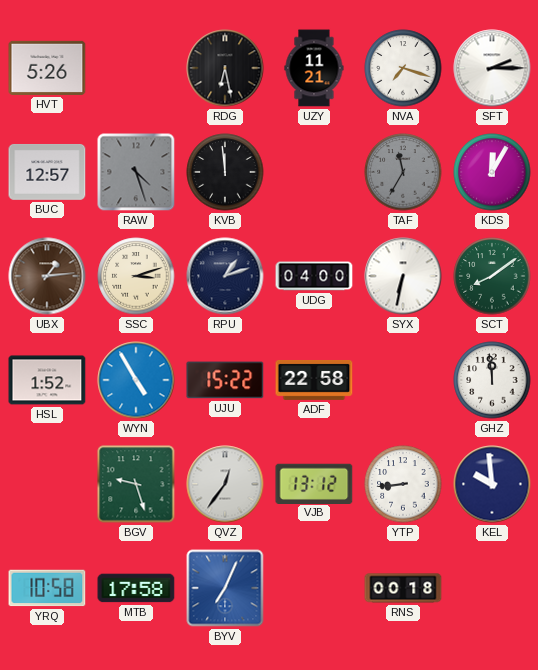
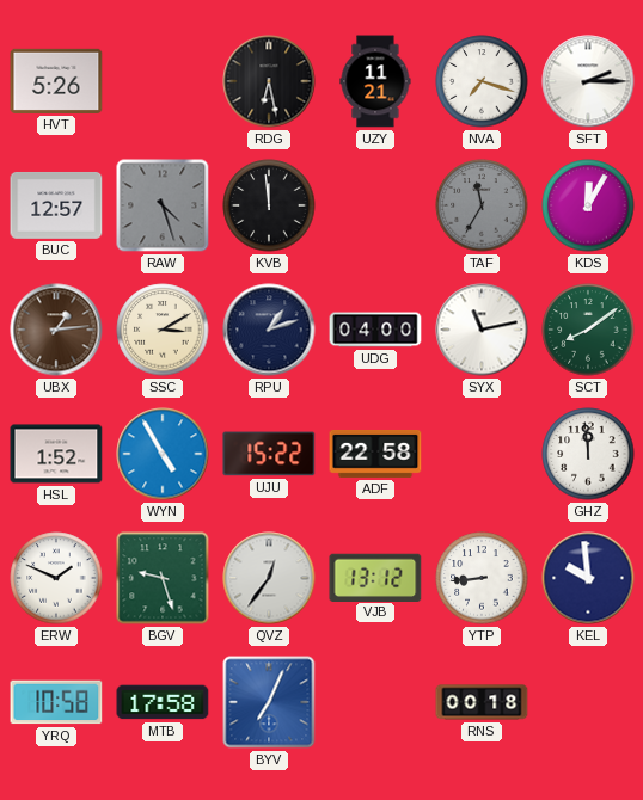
SSC: 3:12 -> 3:10
SYX: 6:32 -> 11:13
ERW: none -> 1:49
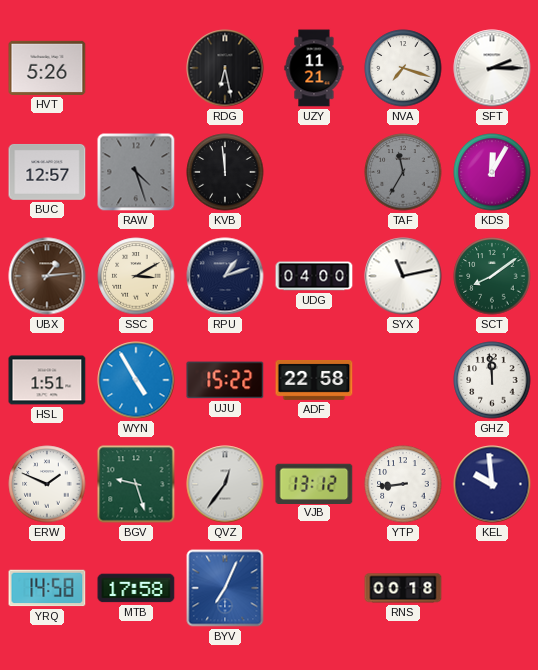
HSL: 1:52 -> 1:51
YRQ: 10:58 -> 14:58
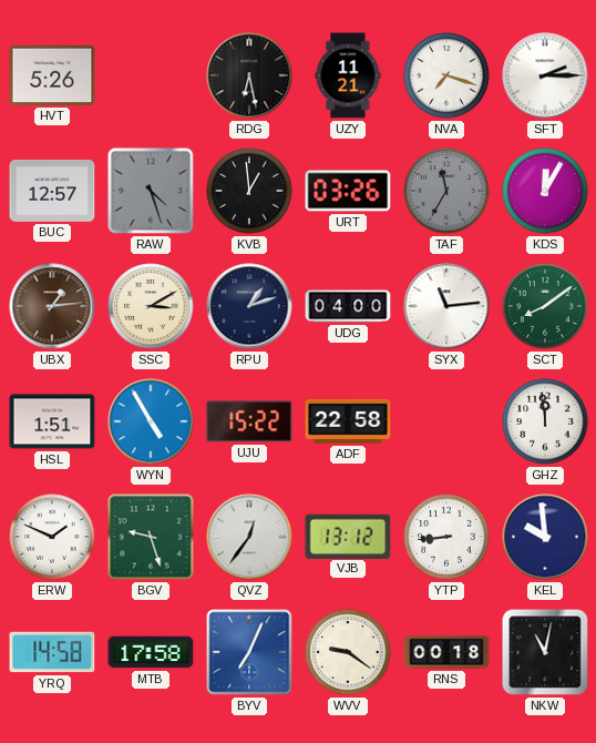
KVB: 11:59 -> 12:59
URT: none -> 03:26
SYX: 11:13 -> 11:14
WVV: none -> 9:21
NKW: none -> 11:02
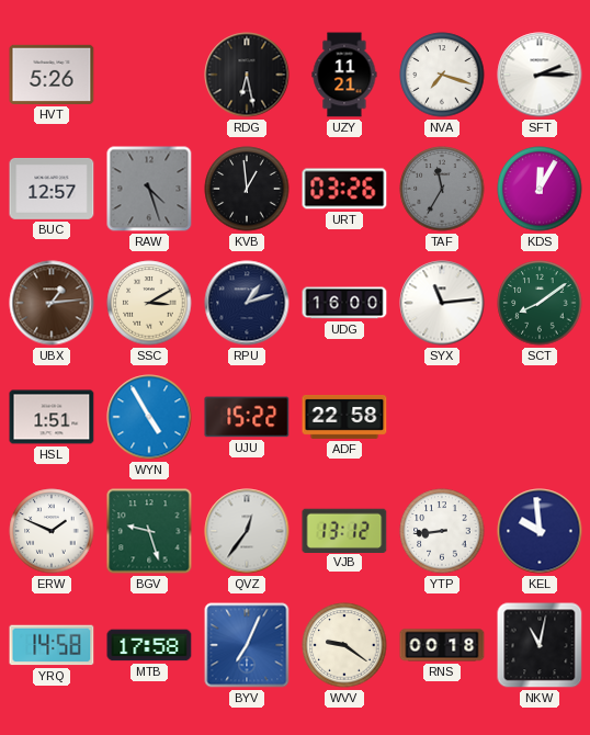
UDG: 04:00 -> 16:00
GHZ: 11:59 -> none
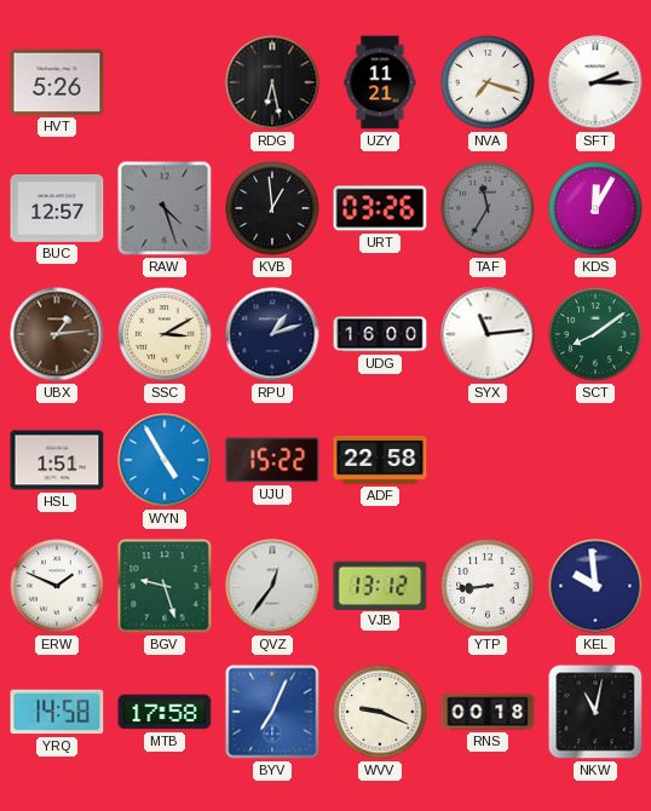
WVV: 9:21 -> 9:19
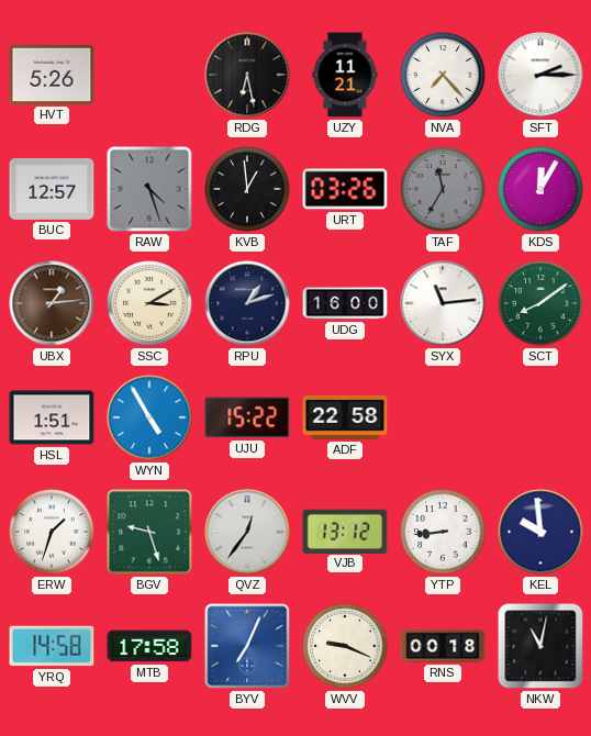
NVA: 7:18 -> 7:23
ERW: 1:49 -> 1:33
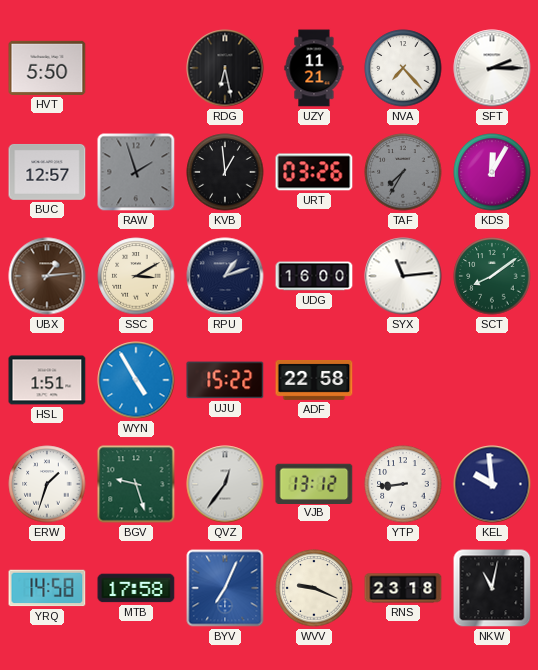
HVT: 5:26 -> 5:50
RAW: 4:27 -> 1:57
TAF: 11:35 -> 7:35
RNS: 00:18 -> 23:18
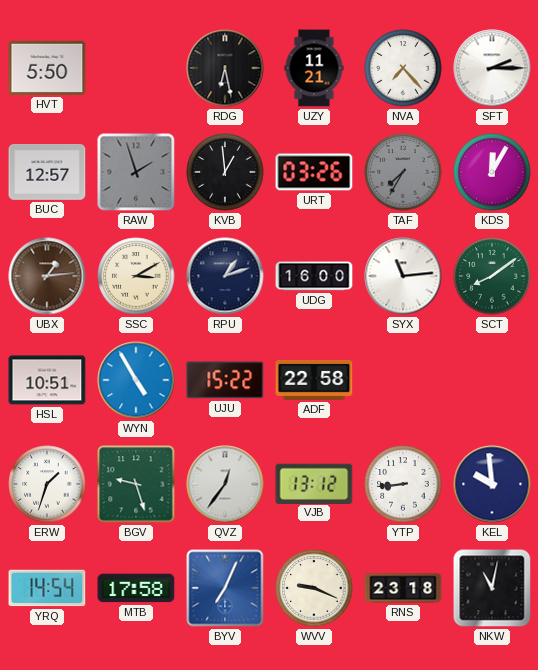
HSL: 1:51 -> 10:51
YRQ: 14:58 -> 14:54
